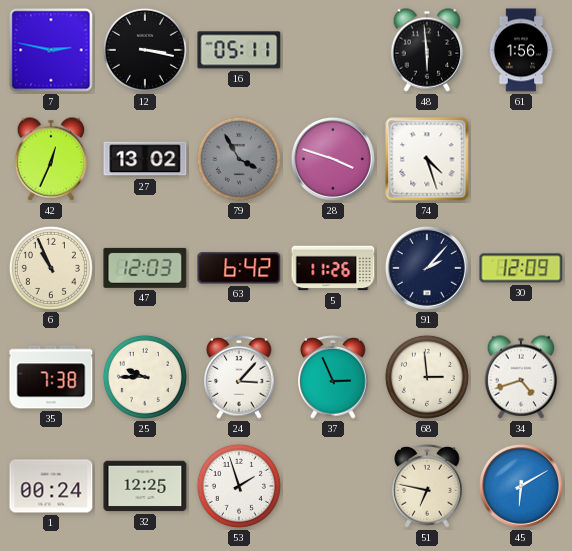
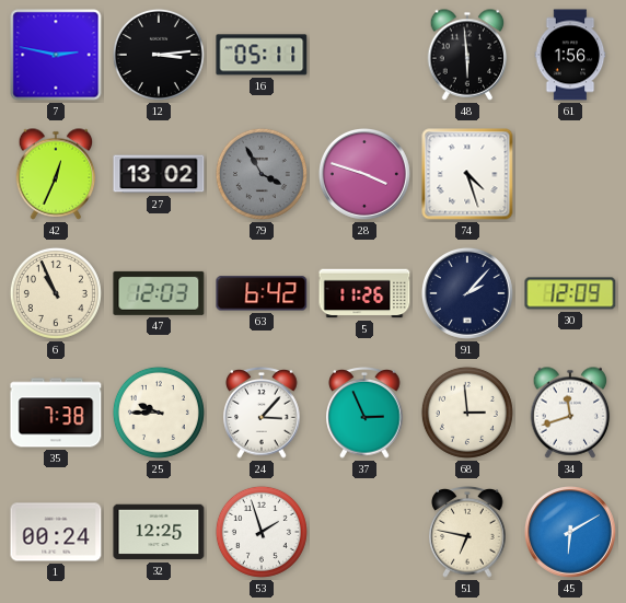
12: 3:17 -> 3:14
34: 4:42 -> 11:42
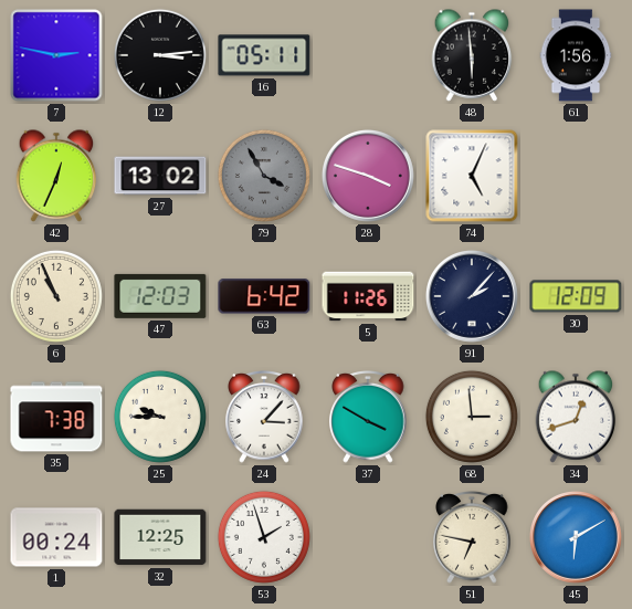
74: 4:27 -> 5:04
37: 2:56 -> 3:50
34: 11:42 -> 12:42
